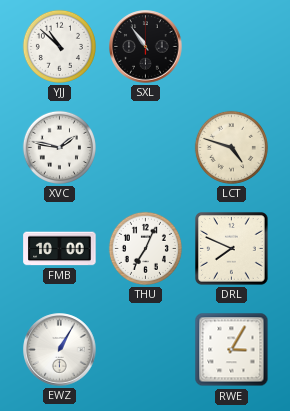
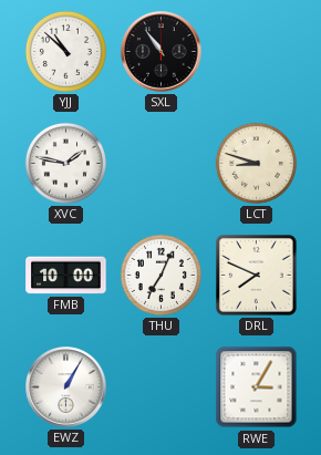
LCT: 4:48 -> 8:48
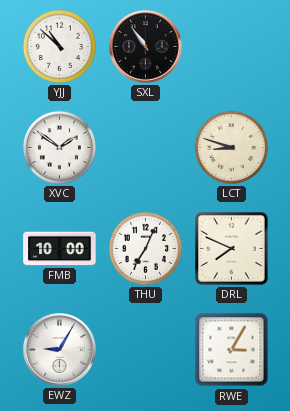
XVC: 1:47 -> 1:51
EWZ: 1:05 -> 9:05
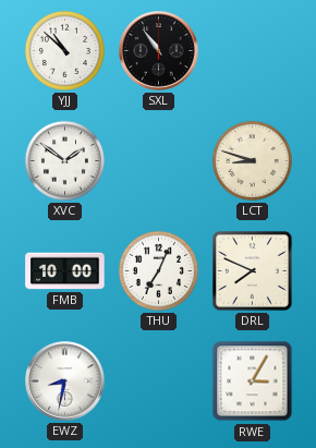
EWZ: 9:05 -> 8:32
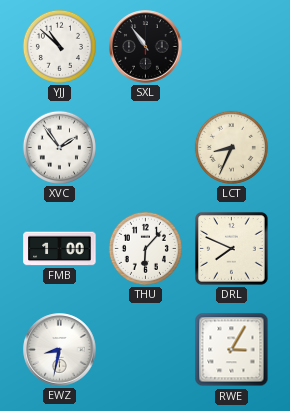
XVC: 1:51 -> 1:54
LCT: 8:48 -> 8:34
FMB: 10:00 -> 1:00
THU: 7:04 -> 6:07
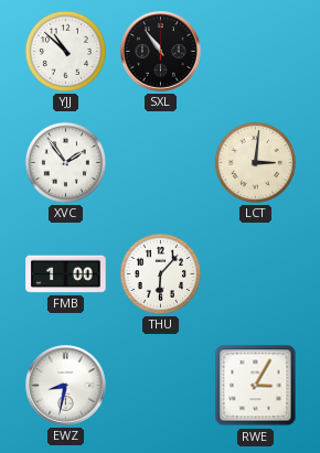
LCT: 8:34 -> 3:01
DRL: 7:49 -> none
